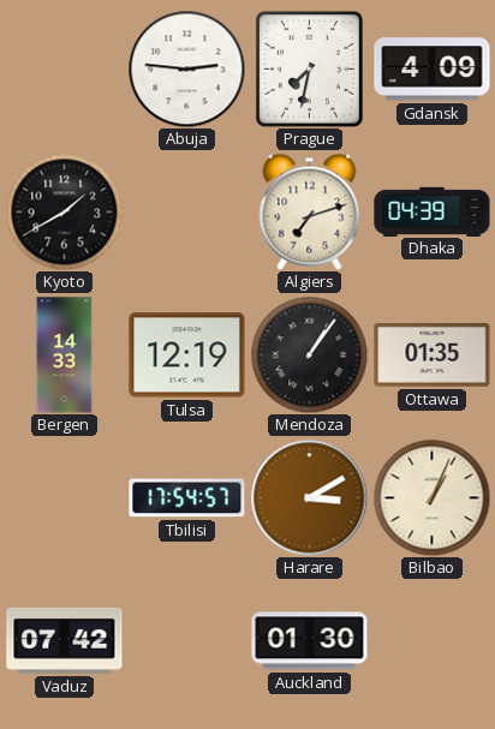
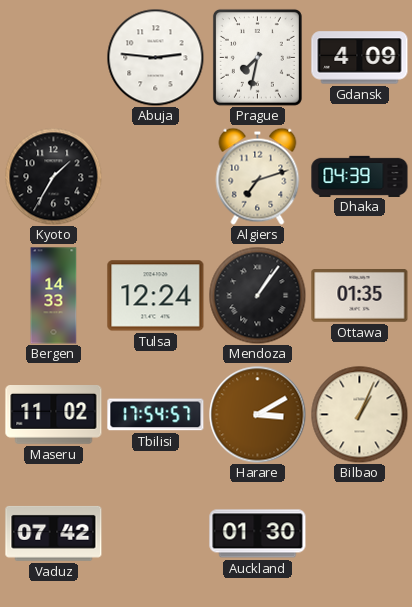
Kyoto: 1:40 -> 1:35
Tulsa: 12:19 -> 12:24
Maseru: none -> 11:02
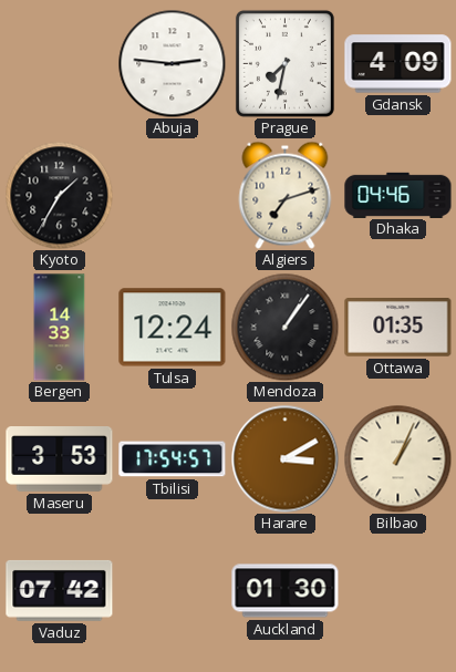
Dhaka: 04:39 -> 04:46
Maseru: 11:02 -> 3:53
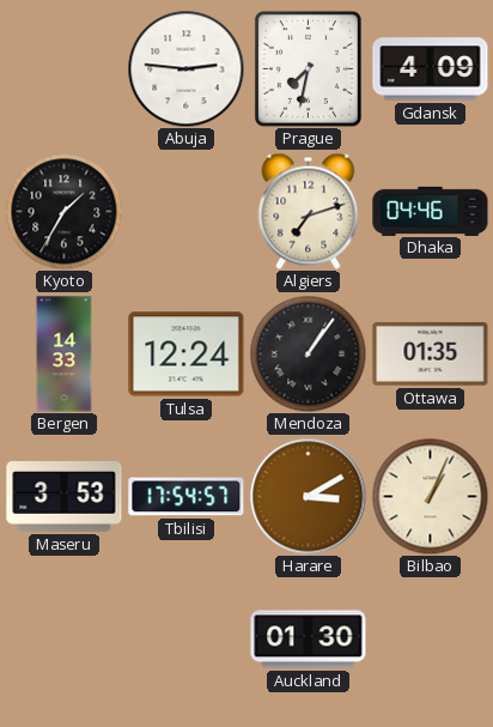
Vaduz: 07:42 -> none
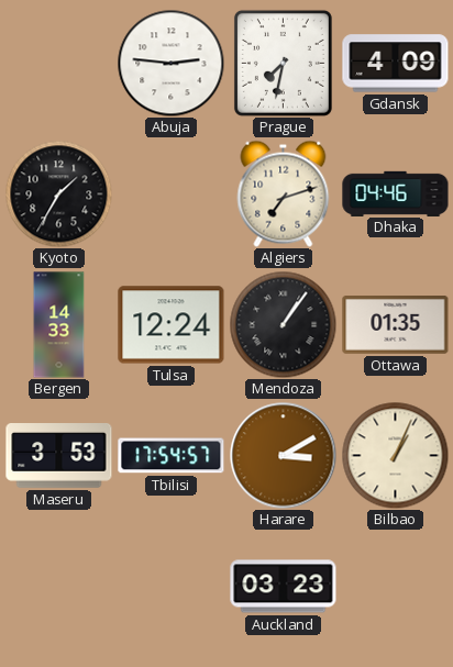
Auckland: 01:30 -> 03:23
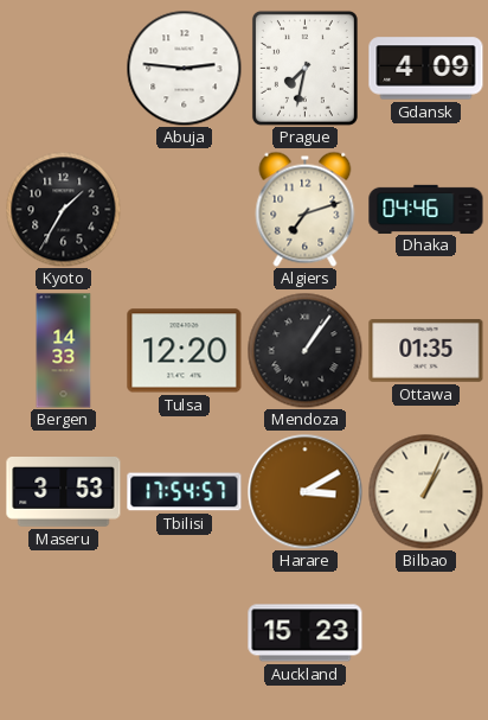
Tulsa: 12:24 -> 12:20
Auckland: 03:23 -> 15:23
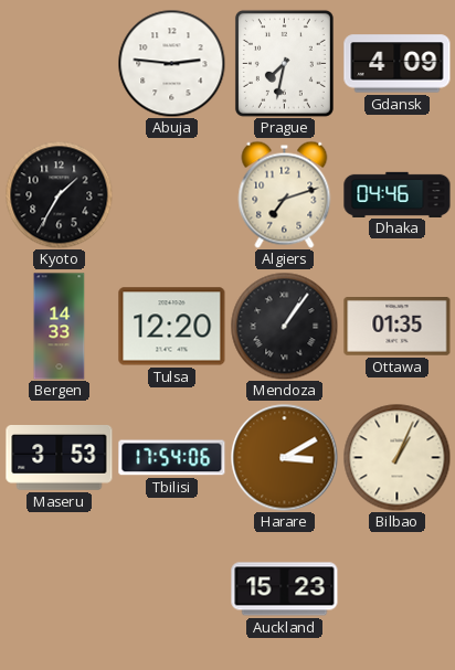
Tbilisi: 17:54:57 -> 17:54:06
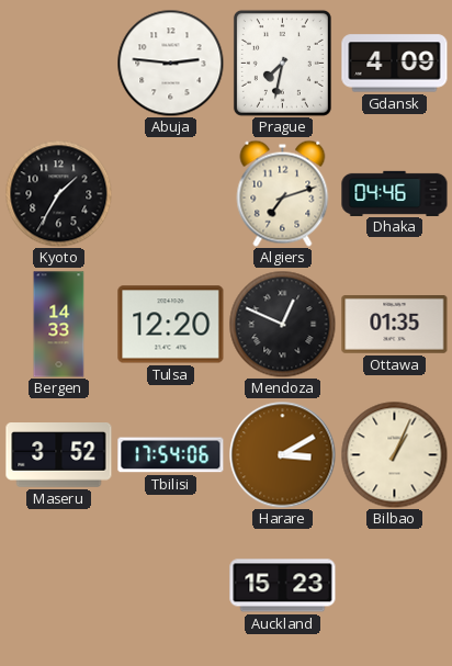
Mendoza: 1:06 -> 12:49
Maseru: 3:53 -> 3:52
